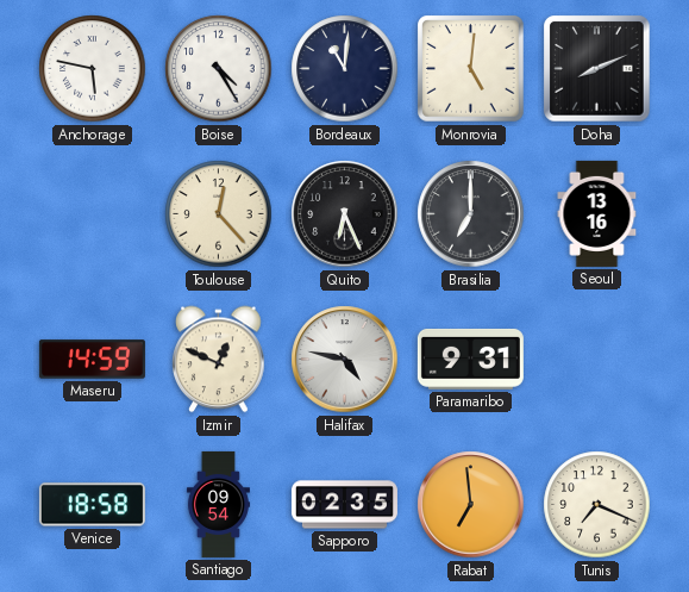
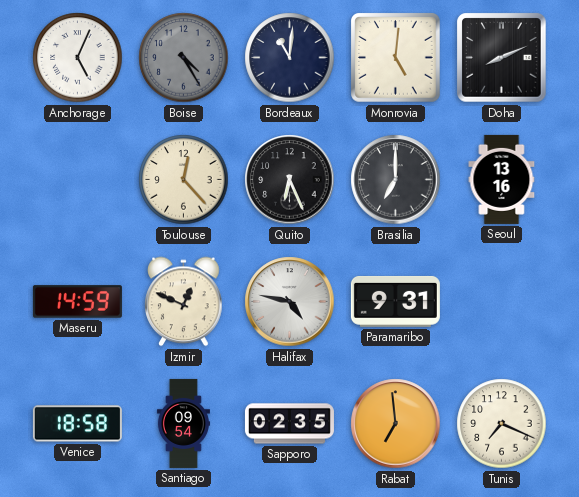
Anchorage: 5:47 -> 5:04
Boise dial: white -> grey
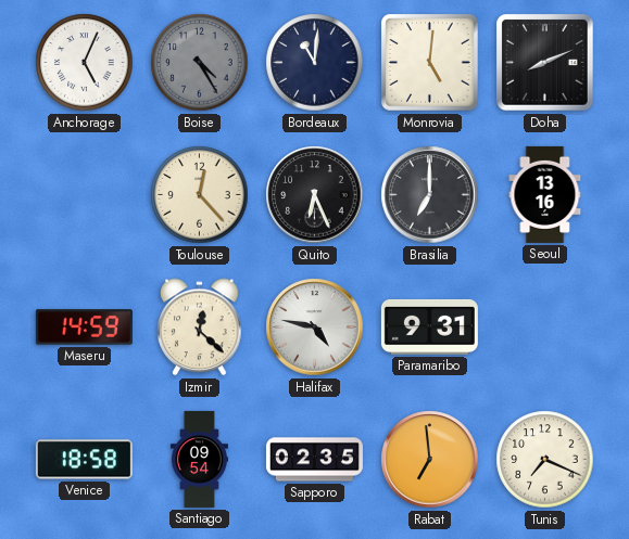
Izmir: 12:49 -> 12:22
